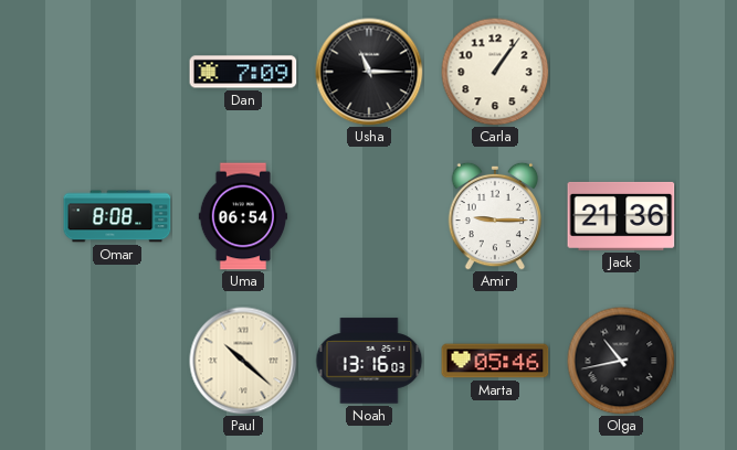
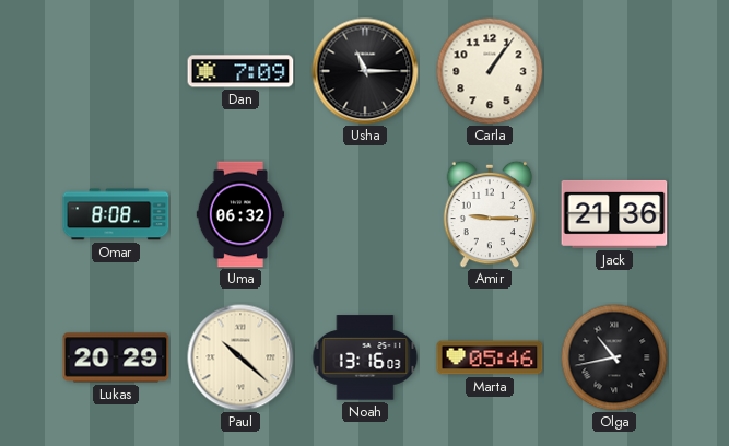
Uma: 06:54 -> 06:32
Lukas: none -> 20:29
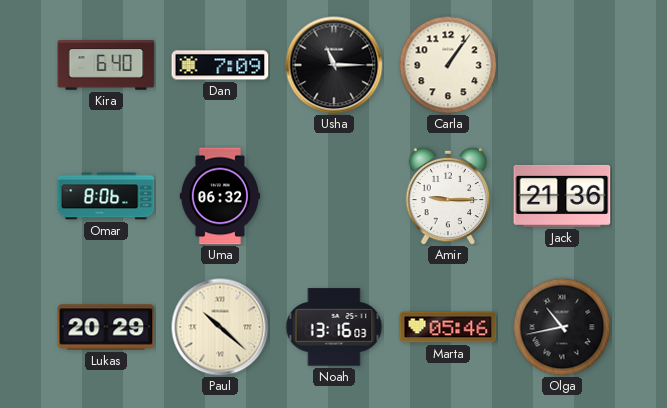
Kira: none -> 6:40
Omar: 8:08 -> 8:06
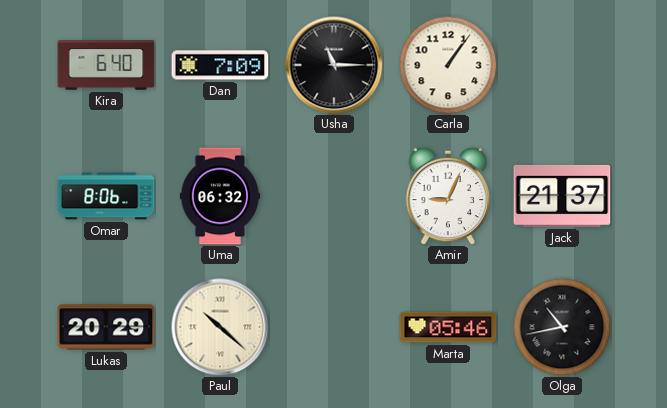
Amir: 9:15 -> 9:04
Jack: 21:36 -> 21:37
Noah: 13:16 -> none
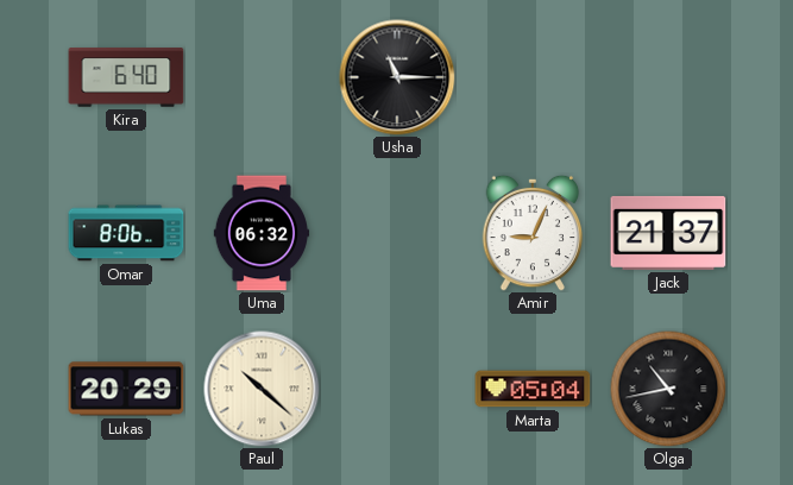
Dan: 7:09 -> none
Carla: 1:06 -> none
Marta: 05:46 -> 05:04
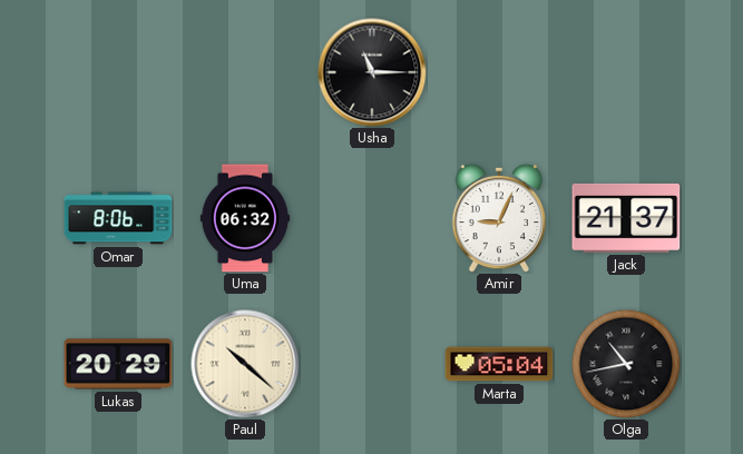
Kira: 6:40 -> none
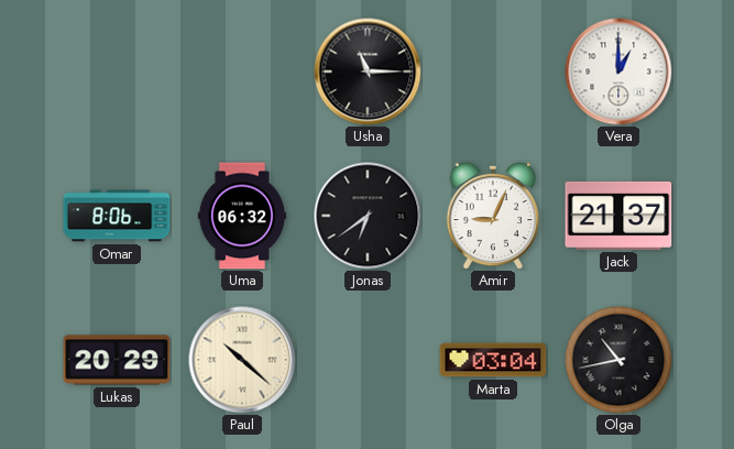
Vera: none -> 1:00
Jonas: none -> 6:39
Marta: 05:04 -> 03:04
